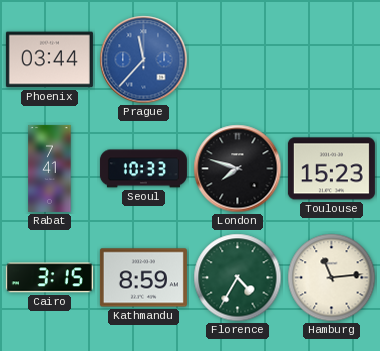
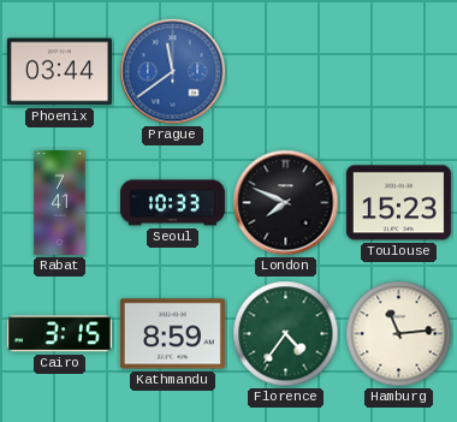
Prague: 11:37 -> 11:39
London: 7:48 -> 7:49
Florence: 4:35 -> 4:36
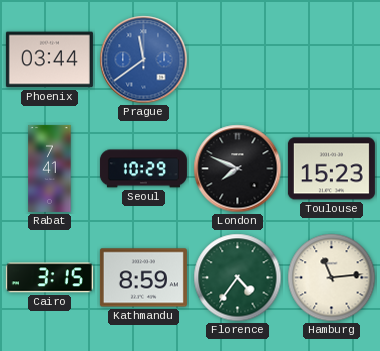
Seoul: 10:33 -> 10:29
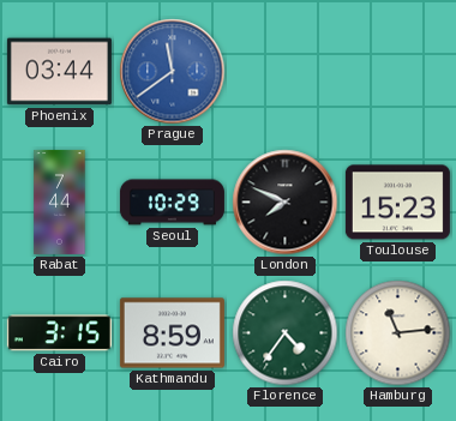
Rabat: 7:41 -> 7:44
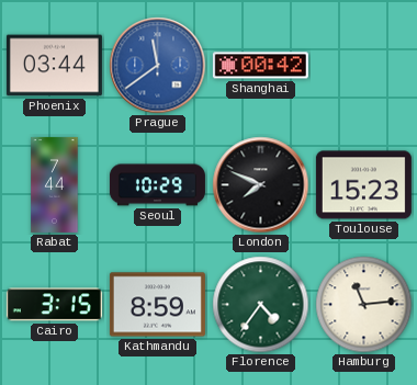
Shanghai: none -> 00:42
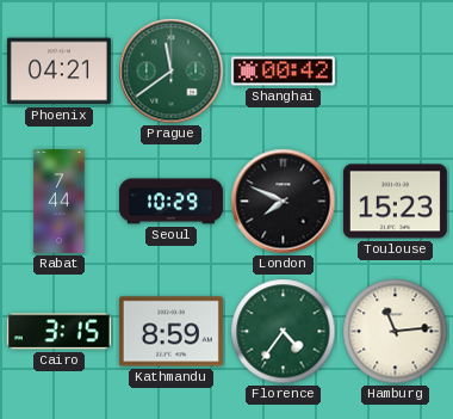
Phoenix: 03:44 -> 04:21
Prague dial: blue -> green
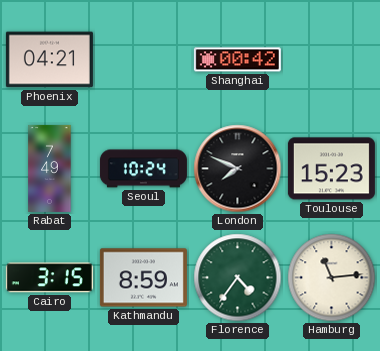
Prague: 11:39 -> none
Rabat: 7:44 -> 7:49
Seoul: 10:29 -> 10:24
